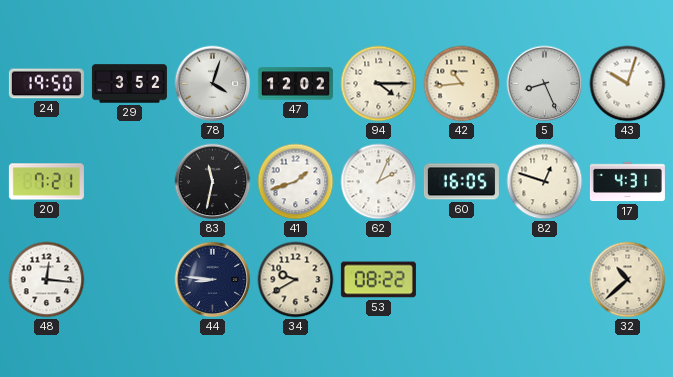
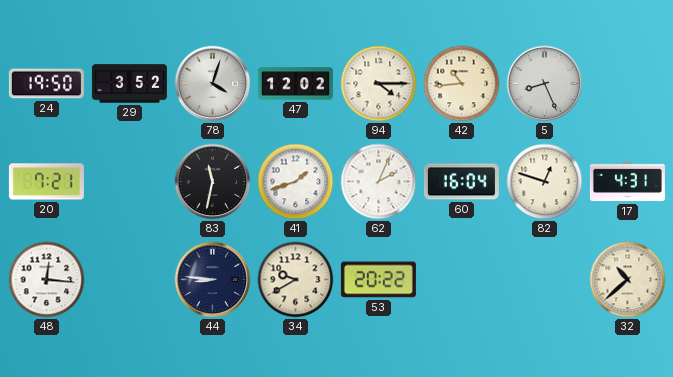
43: 10:03 -> none
60: 16:05 -> 16:04
53: 08:22 -> 20:22
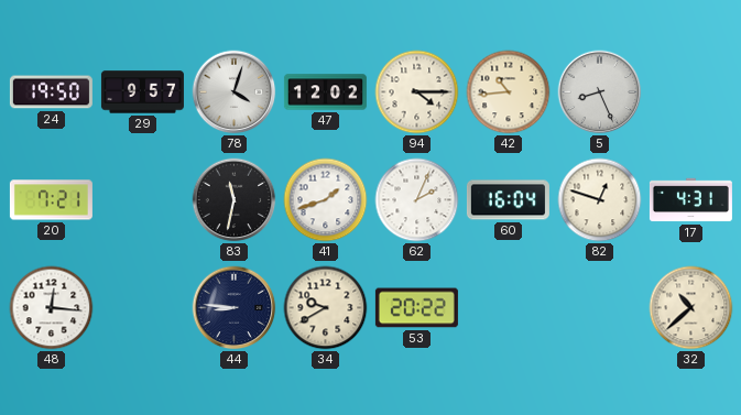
29: 3:52 -> 9:57
